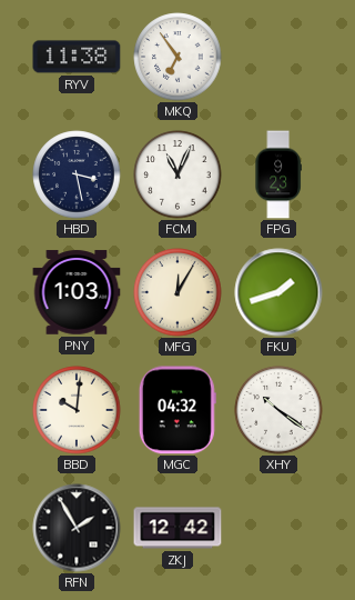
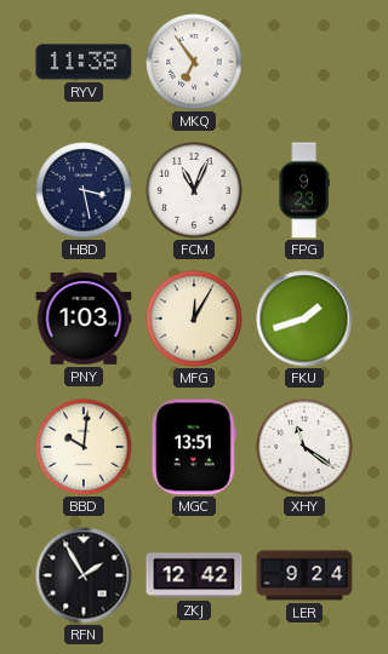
MGC: 04:32 -> 13:51
XHY: 10:21 -> 11:21
LER: none -> 9:24
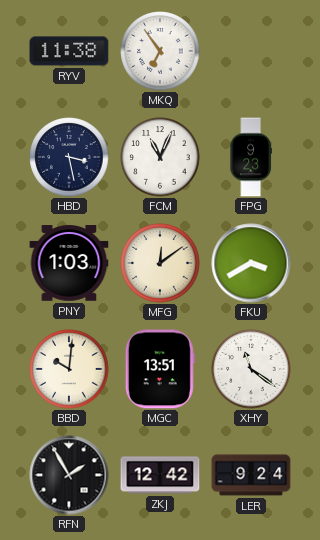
MFG: 12:05 -> 12:09
FKU: 1:42 -> 3:40
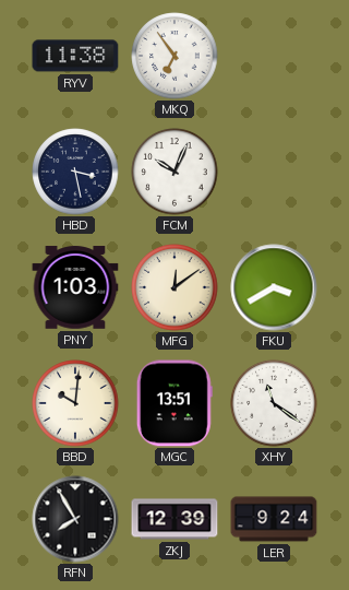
FCM: 11:04 -> 10:04
FPG: 9:23 -> none
RFN: 1:55 -> 7:55
ZKJ: 12:42 -> 12:39
